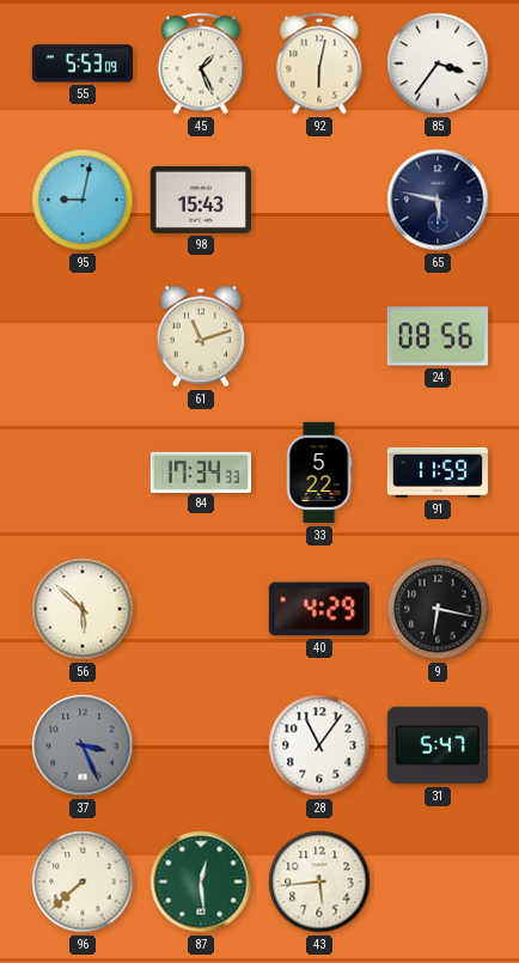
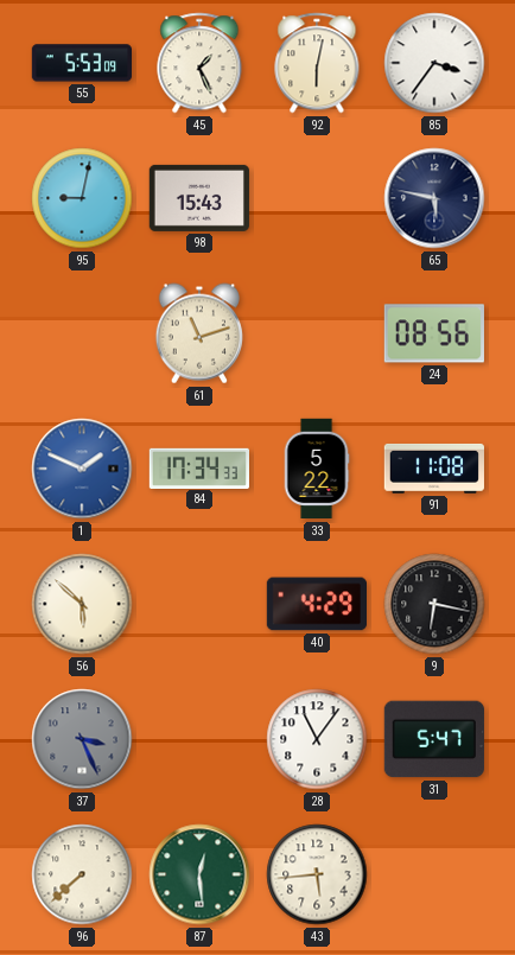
1: none -> 1:49
91: 11:59 -> 11:08
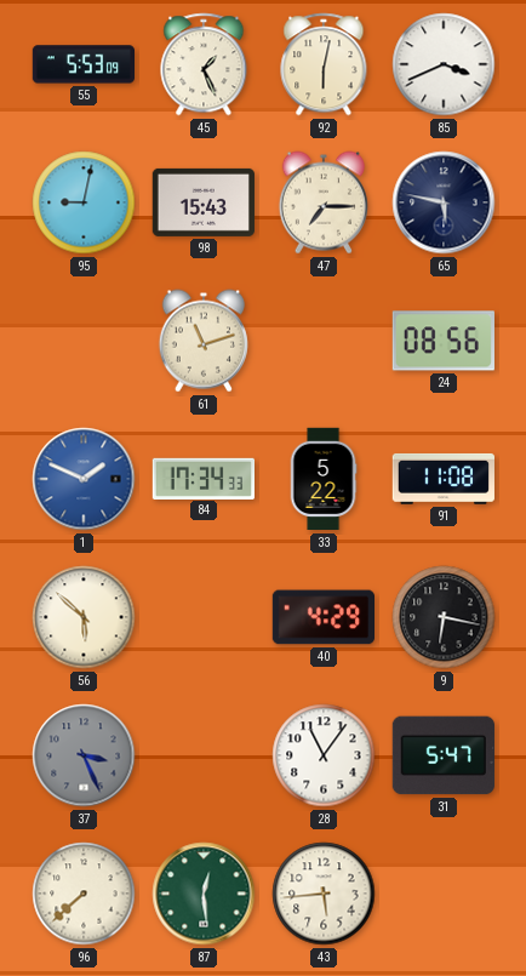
85: 3:36 -> 3:41
47: none -> 7:15
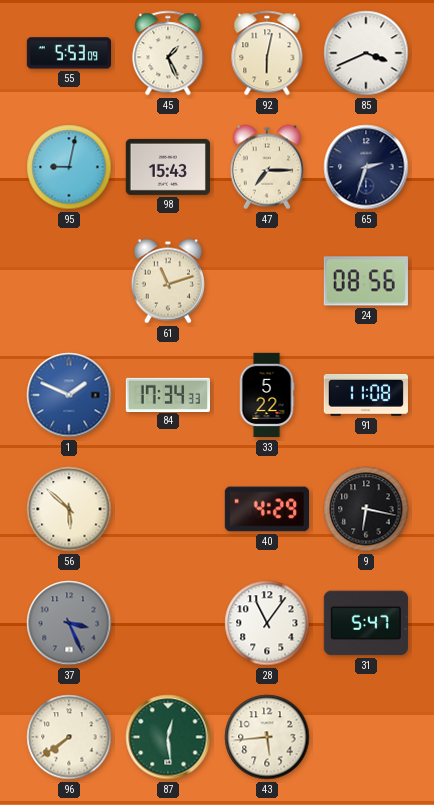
65: 5:47 -> 2:33
96: 7:38 -> 7:39
